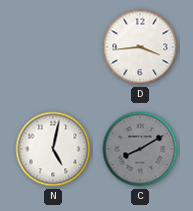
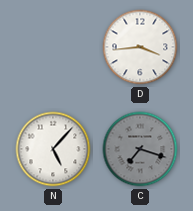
N: 5:02 -> 5:07
C: 8:10 -> 7:18
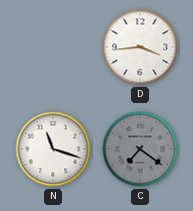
N: 5:07 -> 11:18
C: 7:18 -> 7:21
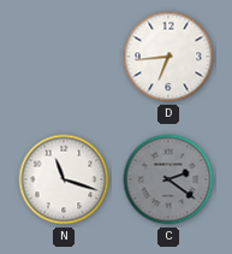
D: 3:44 -> 6:44
C: 7:21 -> 2:21
